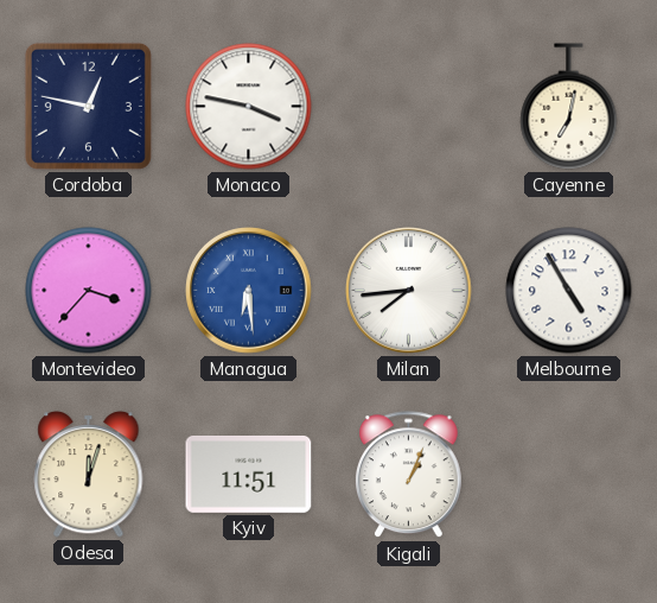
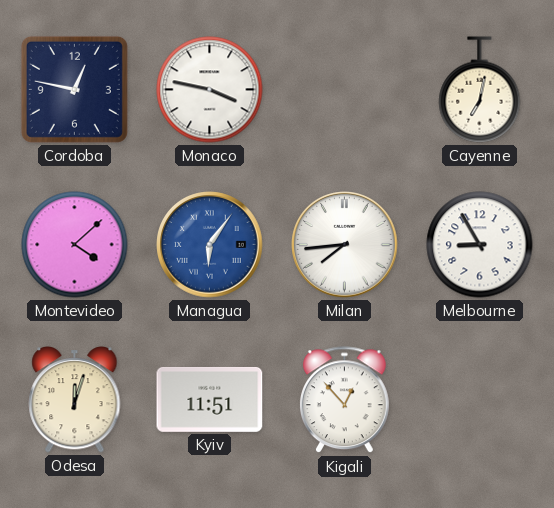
Montevideo: 3:37 -> 4:08
Managua: 6:29 -> 6:06
Melbourne: 4:55 -> 8:55
Kigali: 1:04 -> 12:53
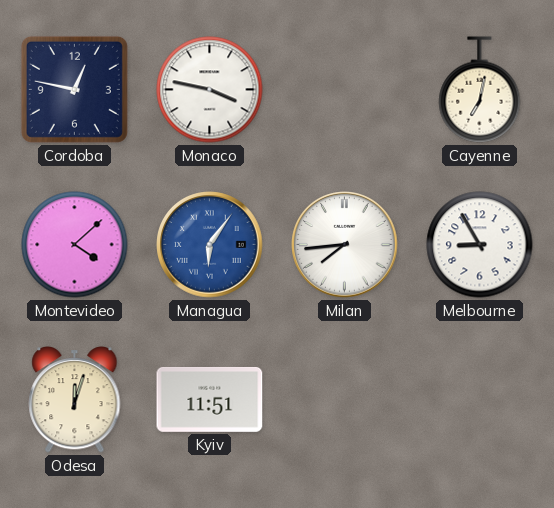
Kigali: 12:53 -> none
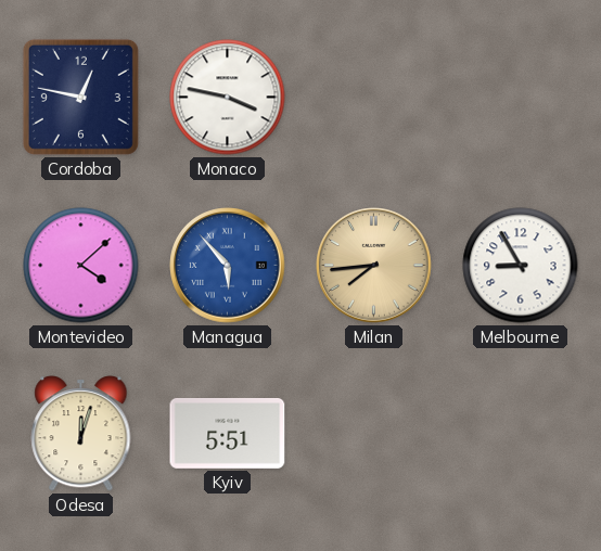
Cayenne: 7:02 -> none
Managua: 6:06 -> 5:53
Milan dial: white -> champagne
Kyiv: 11:51 -> 5:51
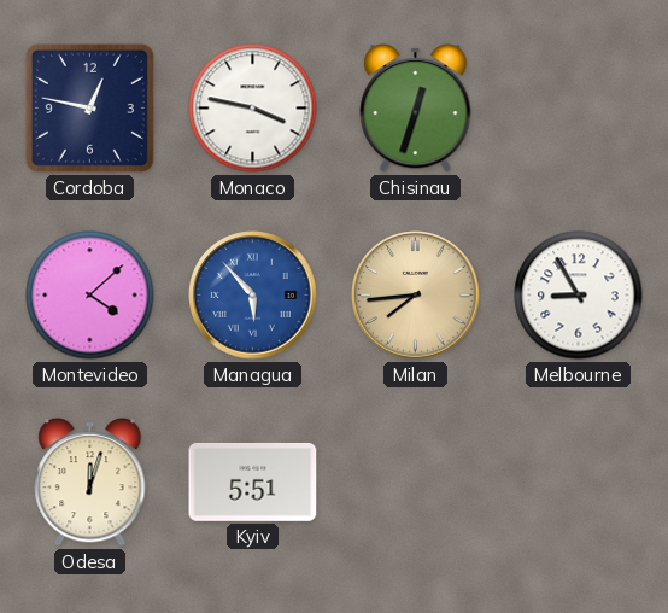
Chisinau: none -> 12:33
